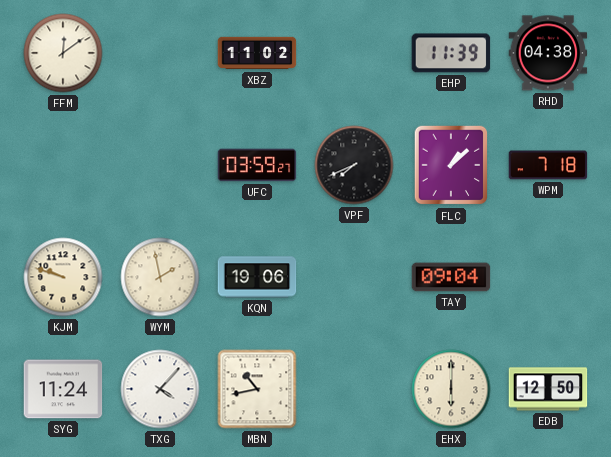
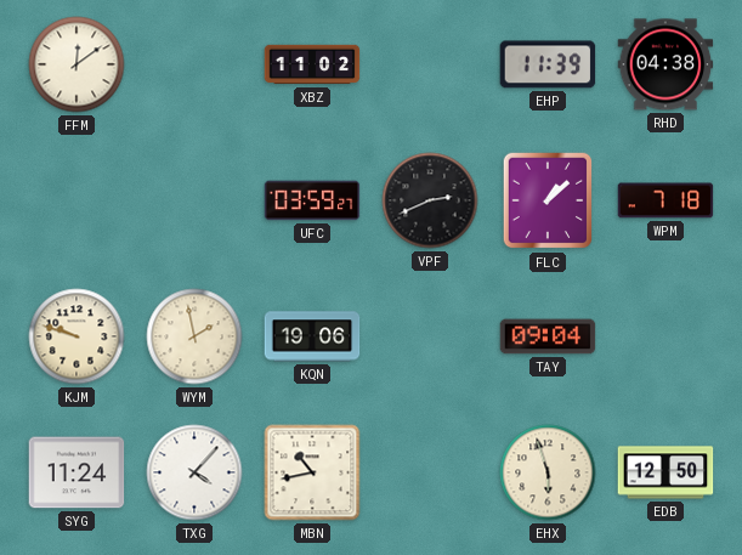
VPF: 7:41 -> 2:41
EHX: 6:00 -> 5:57
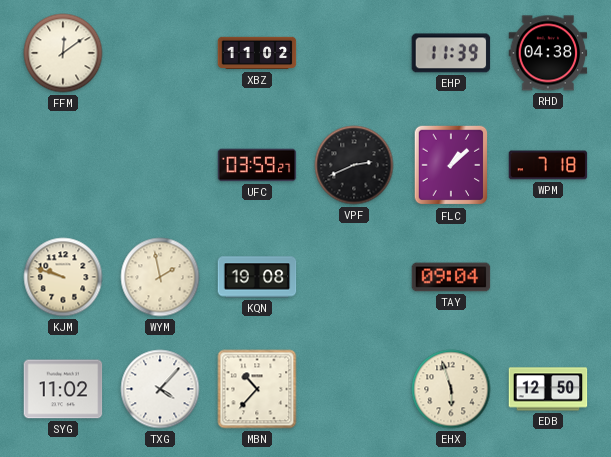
KQN: 19:06 -> 19:08
SYG: 11:24 -> 11:02
MBN: 10:43 -> 10:37
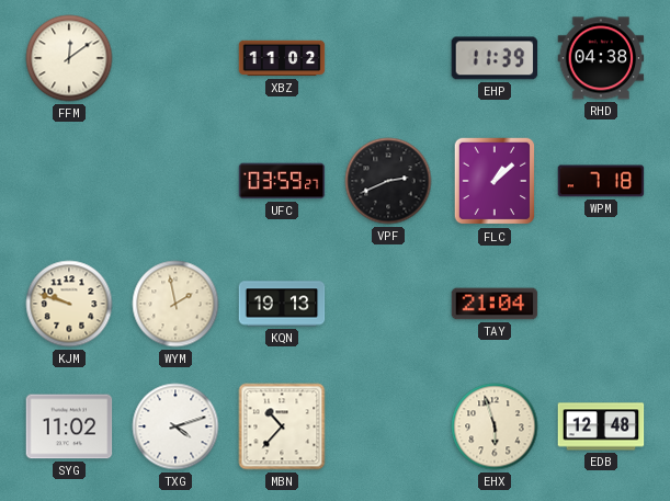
KQN: 19:08 -> 19:13
TAY: 09:04 -> 21:04
TXG: 4:07 -> 4:12
EDB: 12:50 -> 12:48
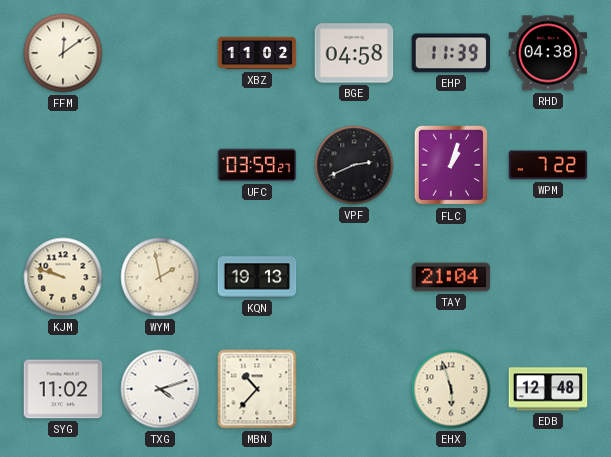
BGE: none -> 04:58
FLC: 1:08 -> 1:03
WPM: 7:18 -> 7:22
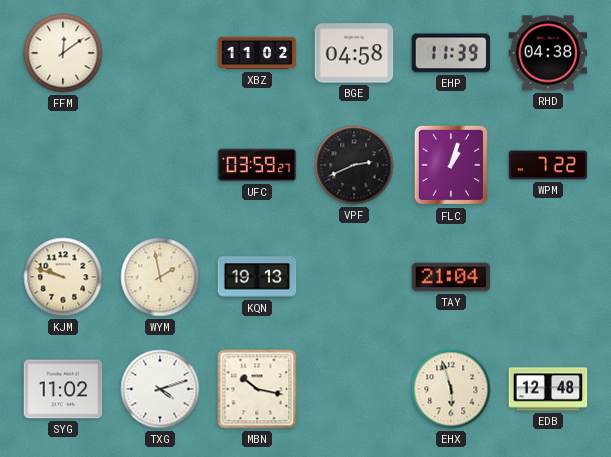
MBN: 10:37 -> 10:17
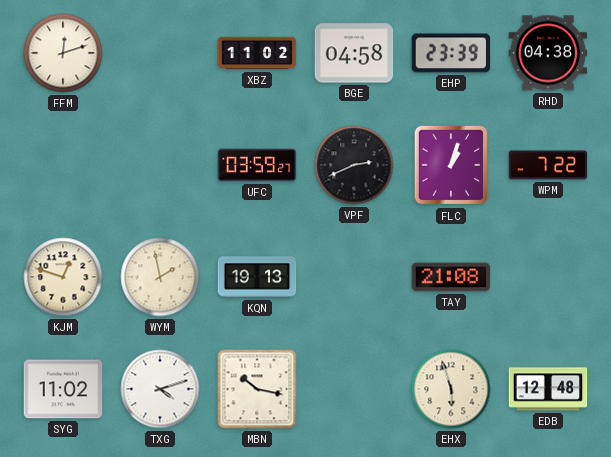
FFM: 12:09 -> 12:12
EHP: 11:39 -> 23:39
KJM: 9:48 -> 12:48
TAY: 21:04 -> 21:08
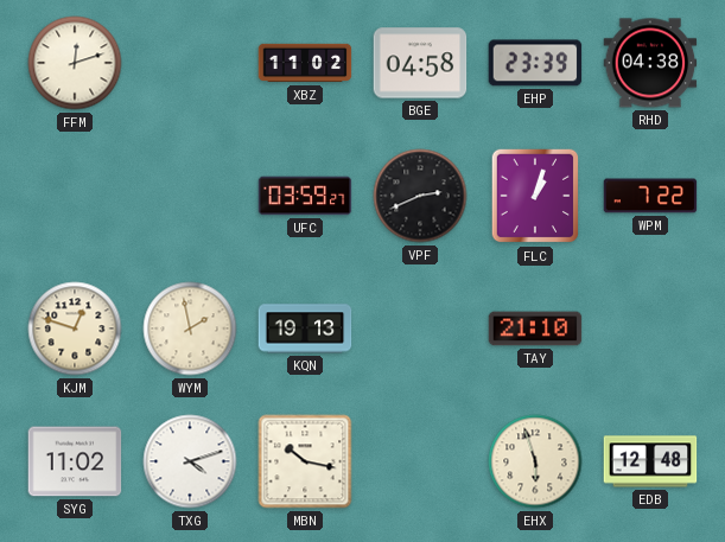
TAY: 21:08 -> 21:10
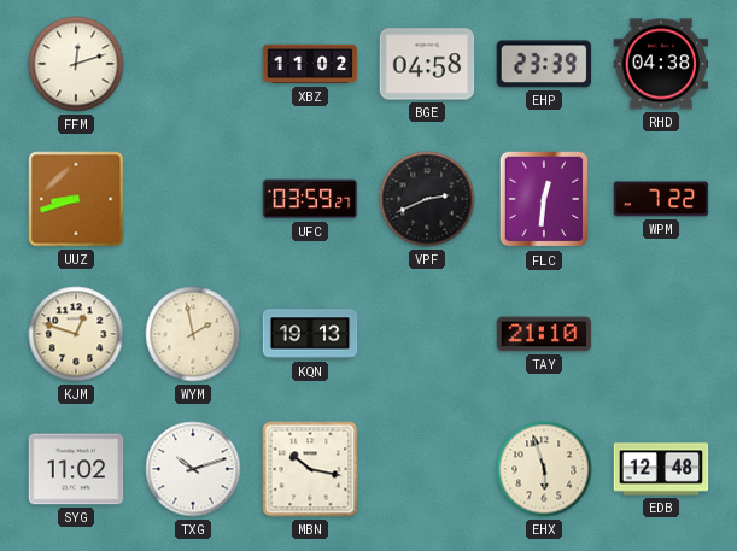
UUZ: none -> 8:42
FLC: 1:03 -> 12:31
TXG: 4:12 -> 10:12
